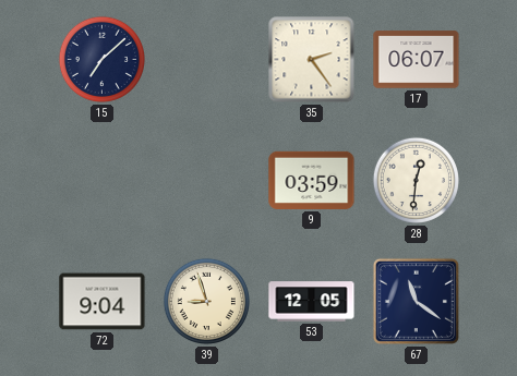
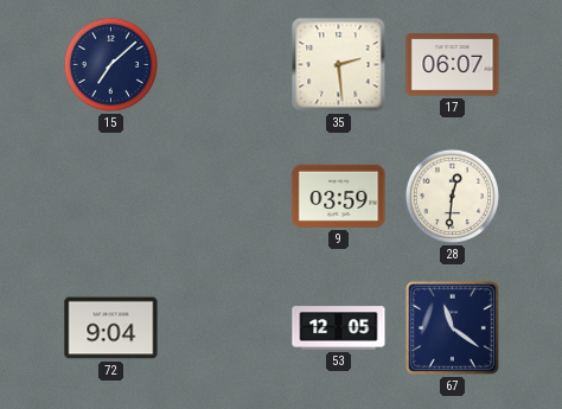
35: 2:24 -> 2:29
39: 8:57 -> none
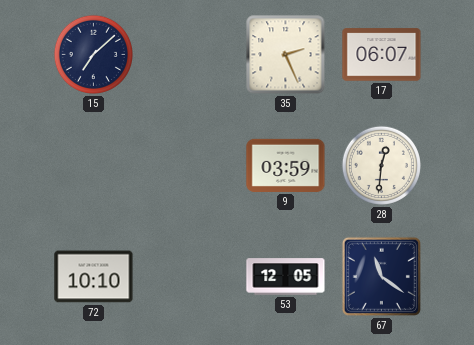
35: 2:29 -> 2:26
72: 9:04 -> 10:10
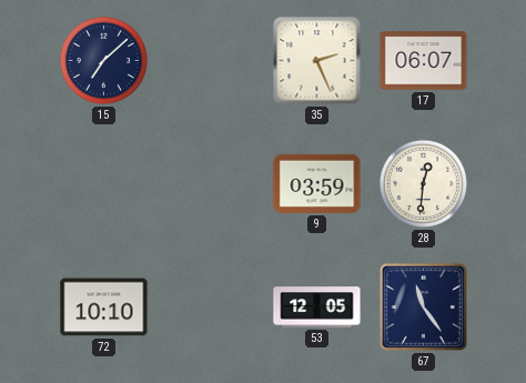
67: 11:21 -> 11:24
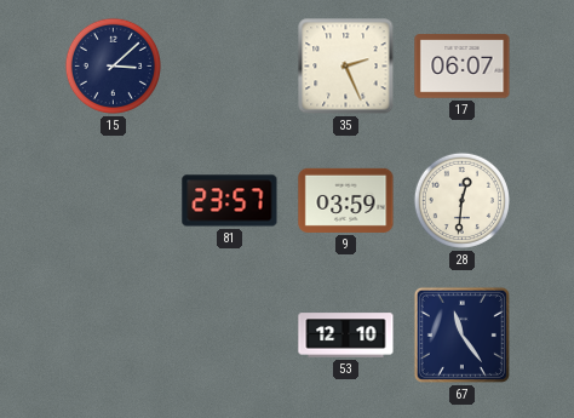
15: 7:08 -> 3:08
81: none -> 23:57
72: 10:10 -> none
53: 12:05 -> 12:10
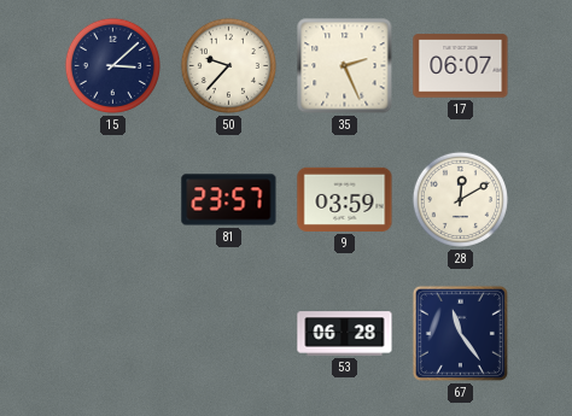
50: none -> 9:37
28: 12:31 -> 12:10
53: 12:10 -> 06:28
